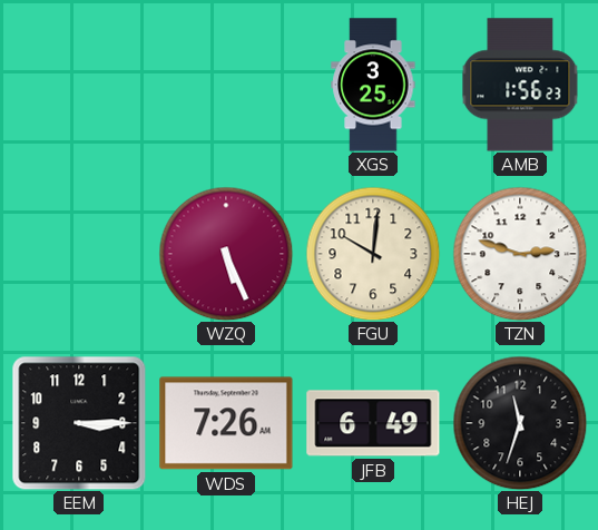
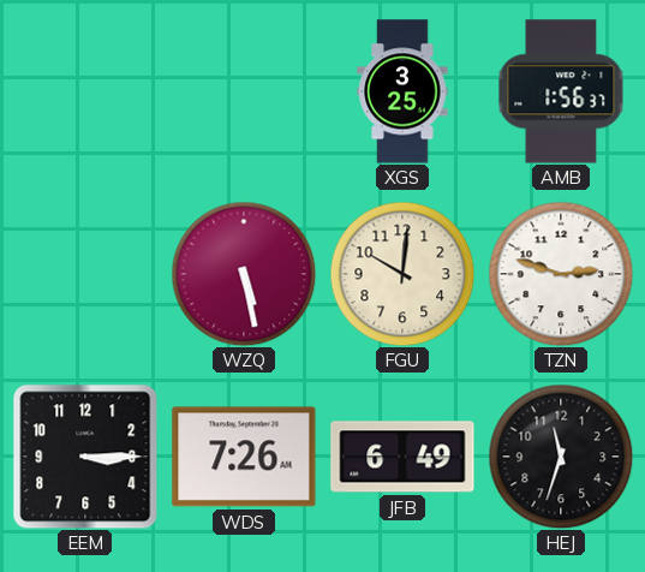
AMB: 1:56:23 -> 1:56:37
WZQ: 5:26 -> 5:28
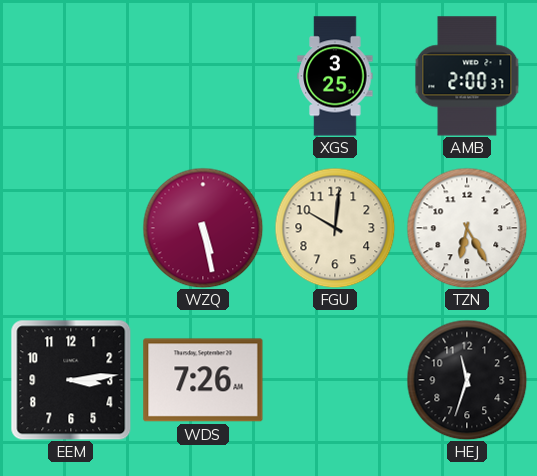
AMB: 1:56 -> 2:00
TZN: 2:48 -> 6:25
EEM: 3:15 -> 3:14
JFB: 6:49 -> none
